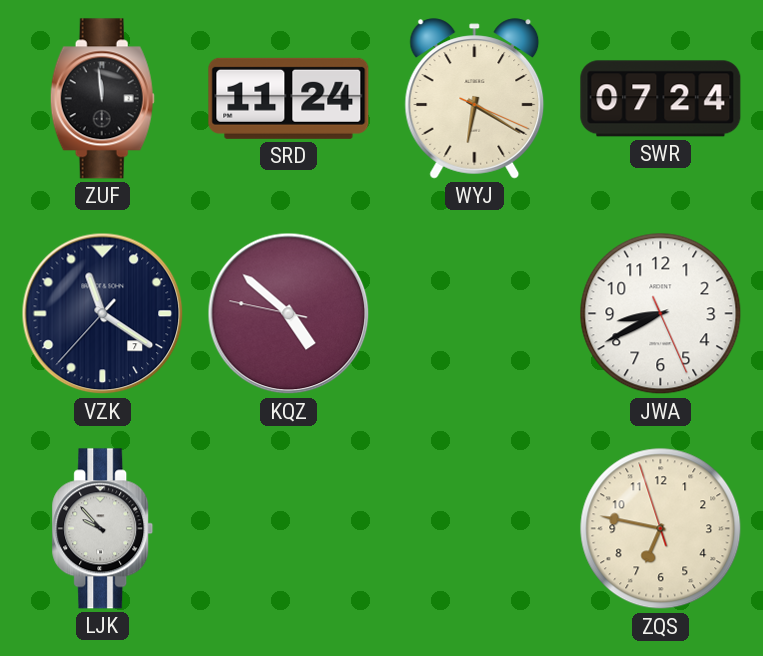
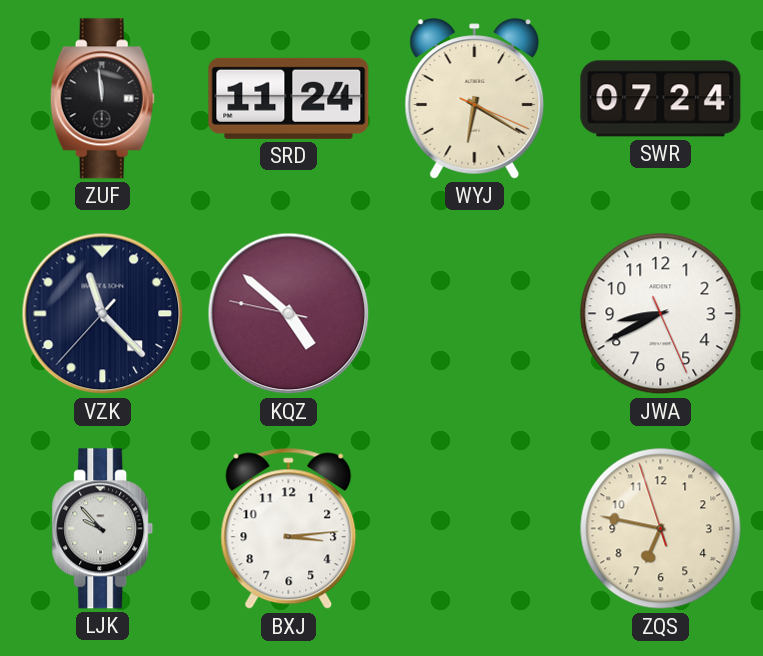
VZK: 11:20 -> 11:22
BXJ: none -> 3:14
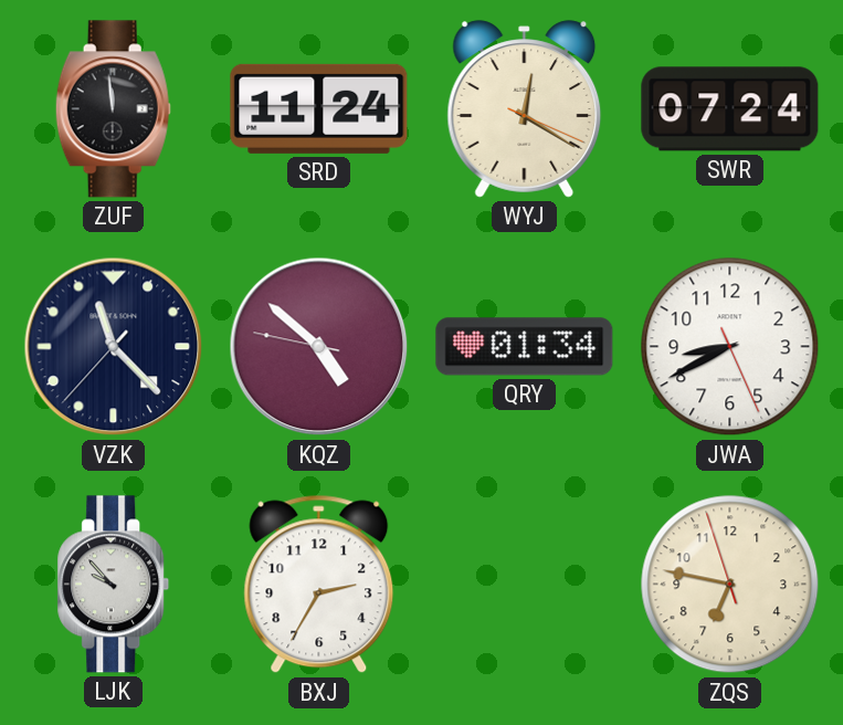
WYJ: 6:20 -> 12:20
QRY: none -> 01:34
BXJ: 3:14 -> 2:35
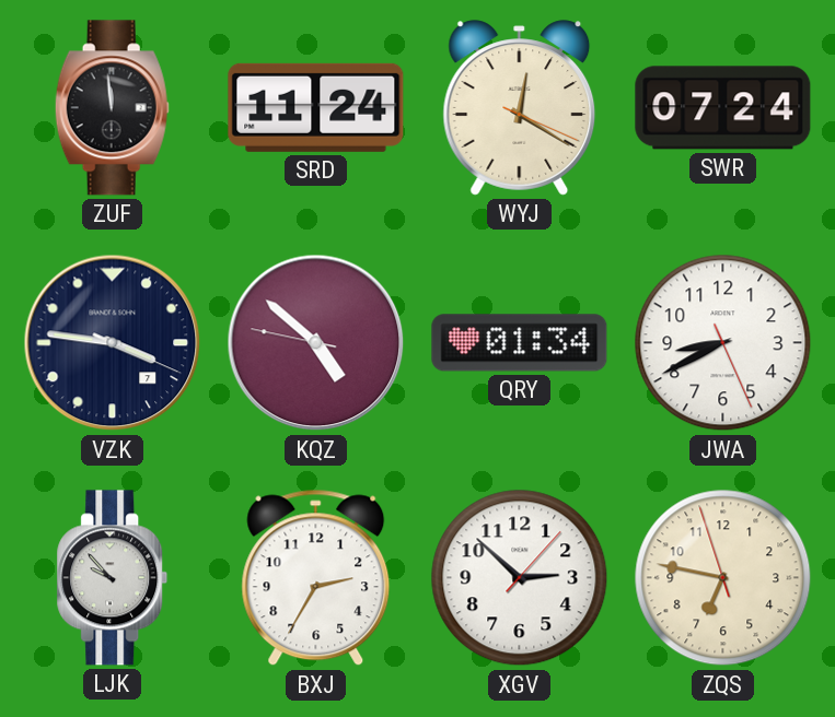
VZK: 11:22 -> 3:46
XGV: none -> 2:52
